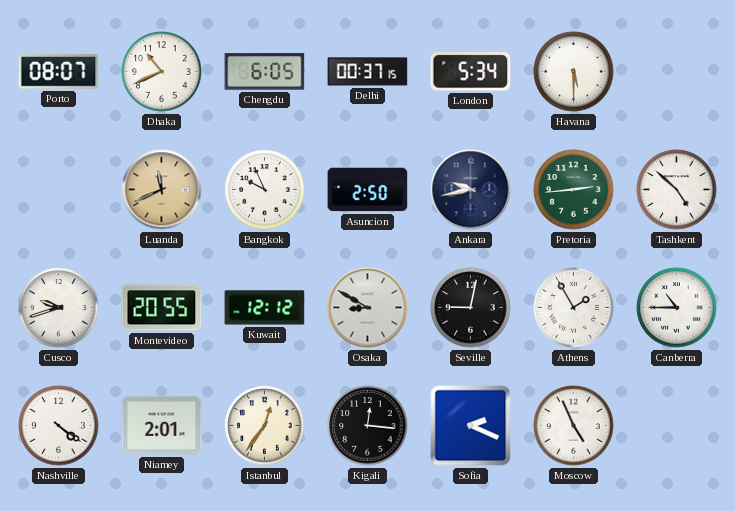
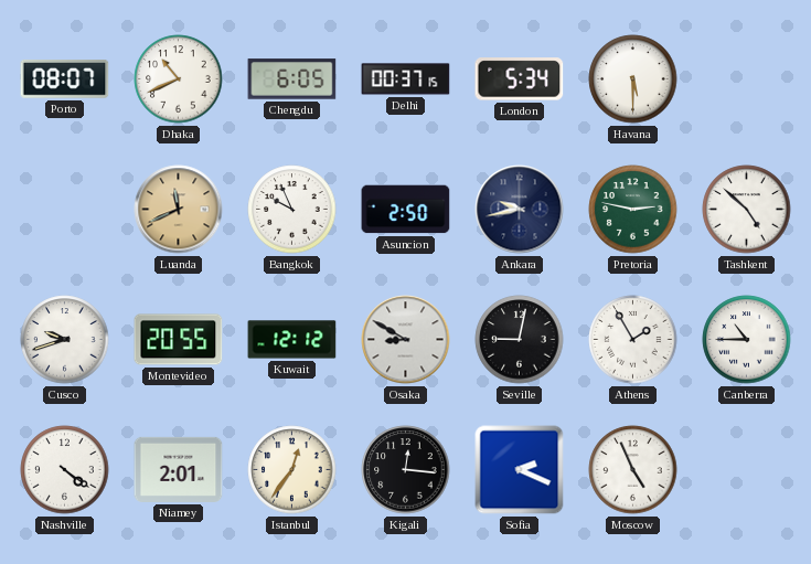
Pretoria: 2:44 -> 2:47
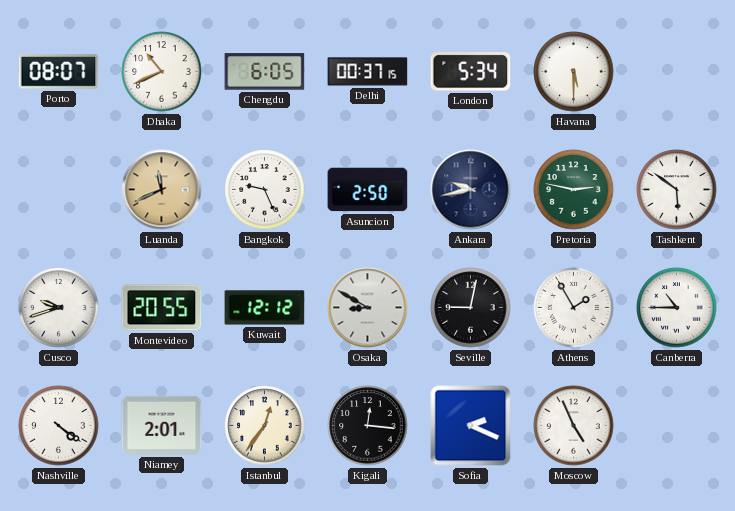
Bangkok: 9:56 -> 9:26
Tashkent: 4:52 -> 5:51
